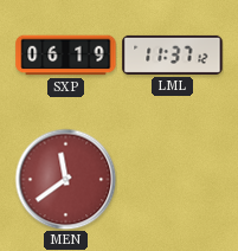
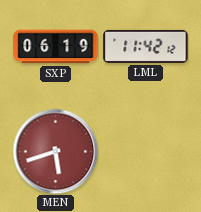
LML: 11:37 -> 11:42
MEN: 11:39 -> 5:42
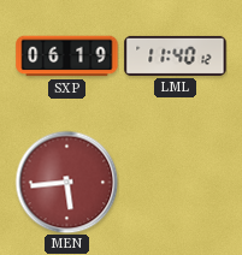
LML: 11:42 -> 11:40
MEN: 5:42 -> 5:44
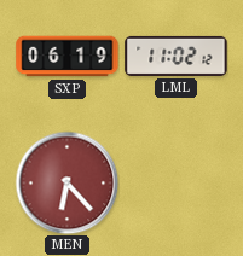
LML: 11:40 -> 11:02
MEN: 5:44 -> 6:23
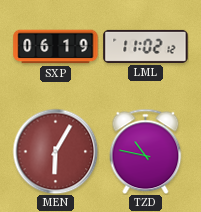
MEN: 6:23 -> 6:05
TZD: none -> 10:47
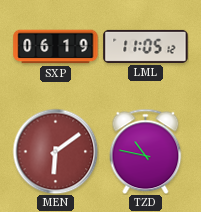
LML: 11:02 -> 11:05
MEN: 6:05 -> 6:09
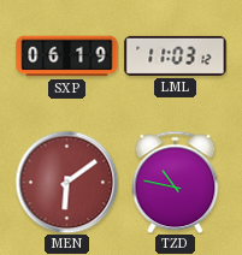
LML: 11:05 -> 11:03
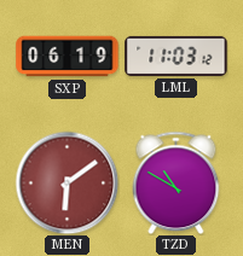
TZD: 10:47 -> 10:50
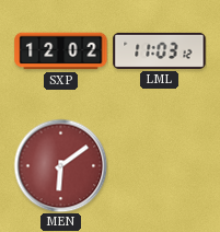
SXP: 06:19 -> 12:02
TZD: 10:50 -> none
